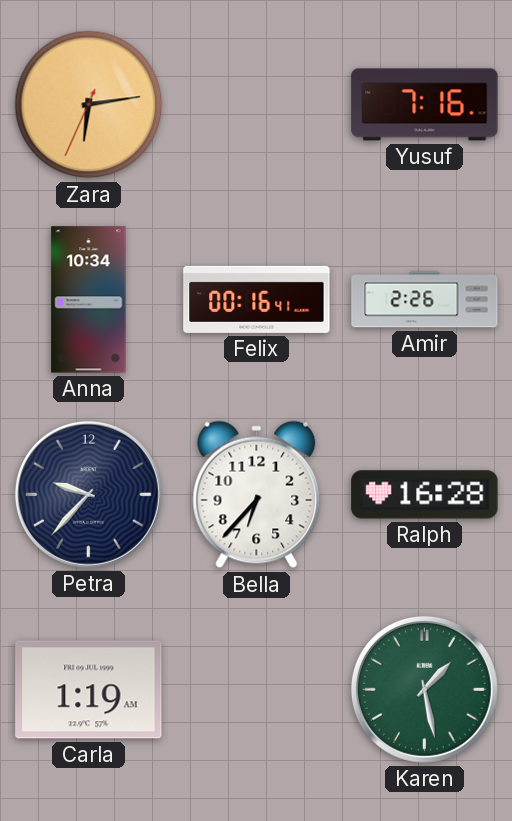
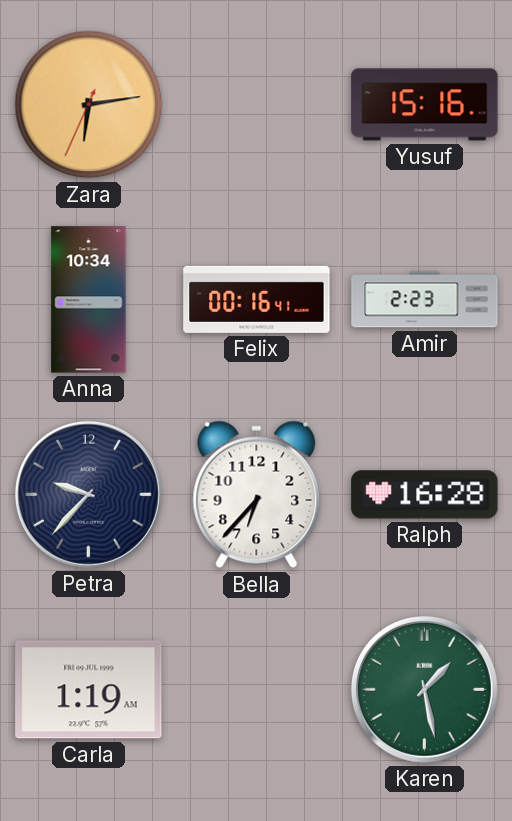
Yusuf: 7:16 -> 15:16
Amir: 2:26 -> 2:23
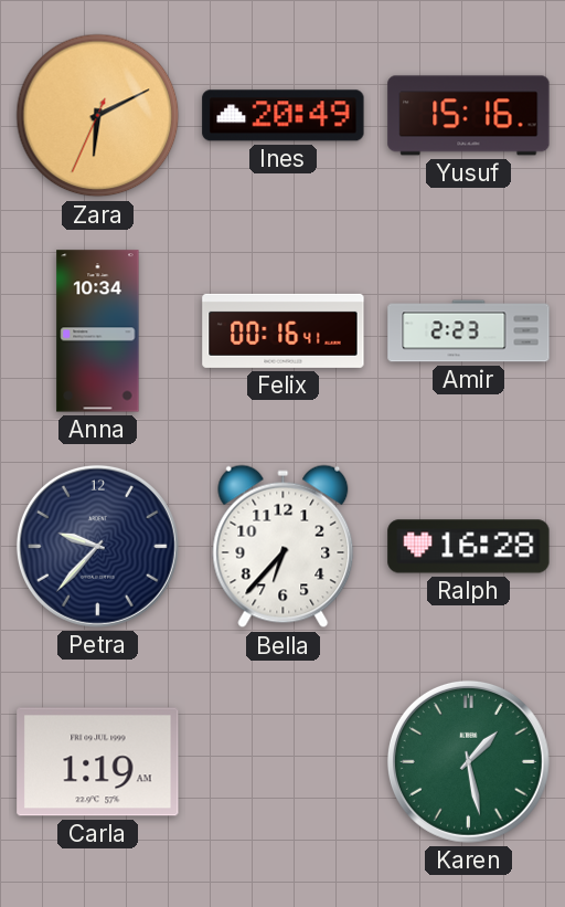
Zara: 6:13 -> 6:10
Ines: none -> 20:49
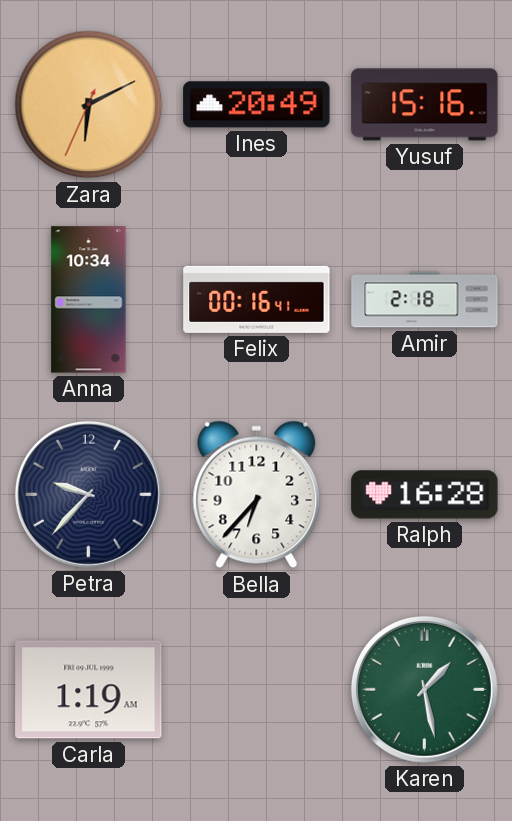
Amir: 2:23 -> 2:18
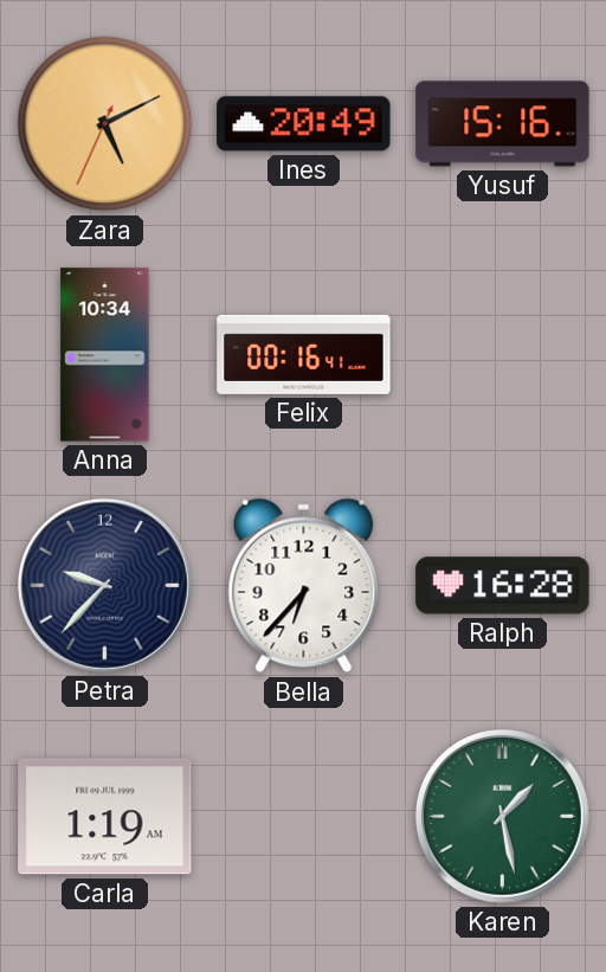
Zara: 6:10 -> 5:10
Amir: 2:18 -> none
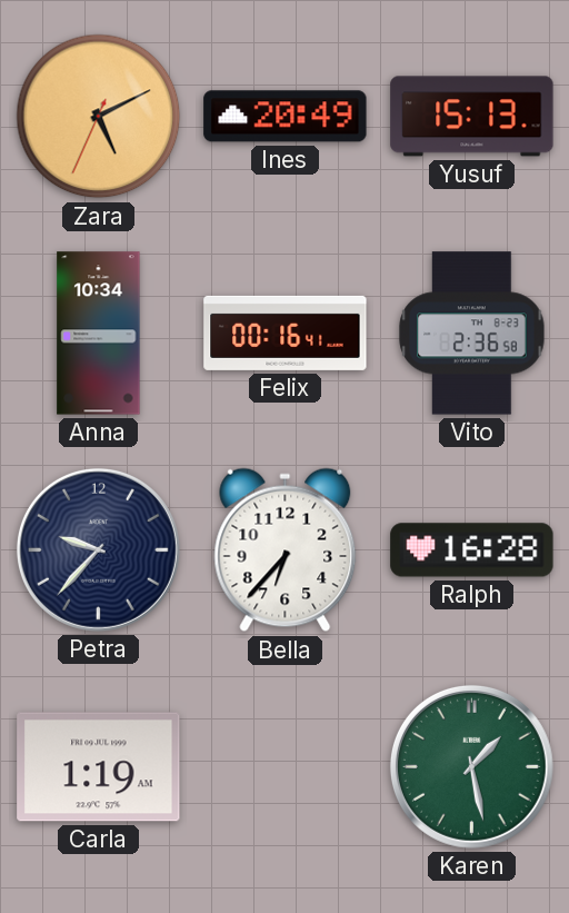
Yusuf: 15:16 -> 15:13
Vito: none -> 2:36
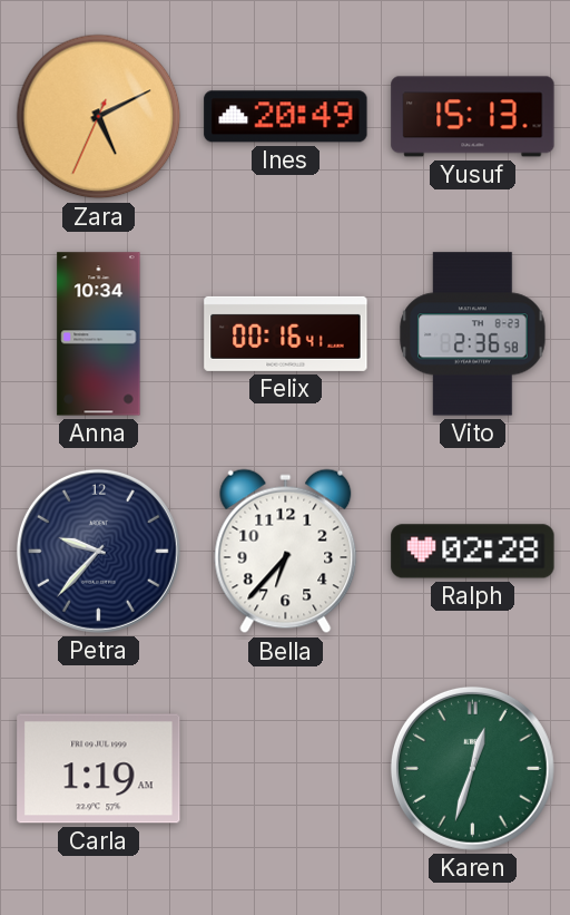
Ralph: 16:28 -> 02:28
Karen: 1:28 -> 12:33
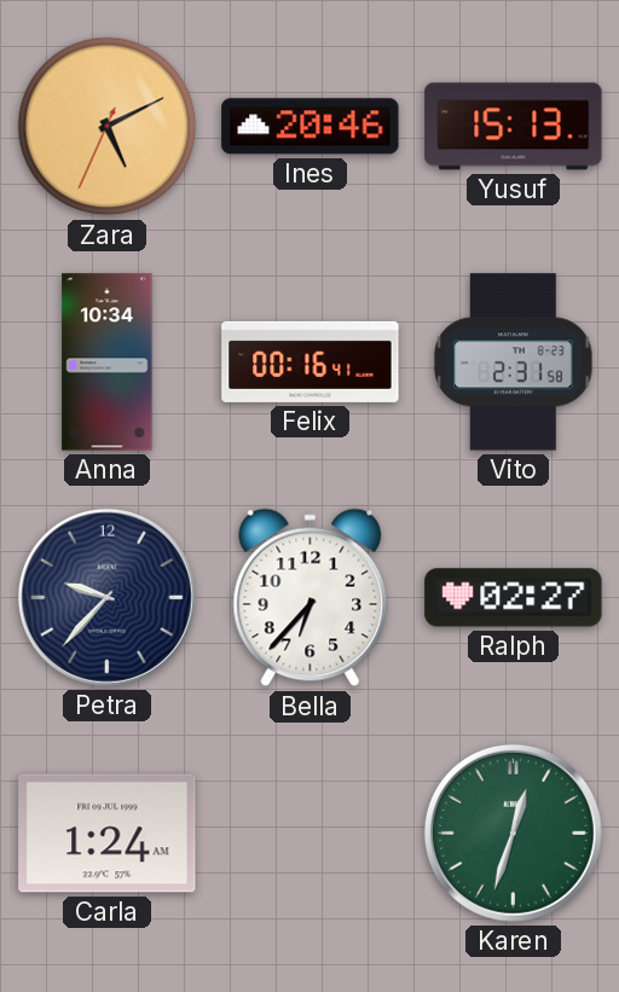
Ines: 20:49 -> 20:46
Vito: 2:36 -> 2:31
Ralph: 02:28 -> 02:27
Carla: 1:19 -> 1:24
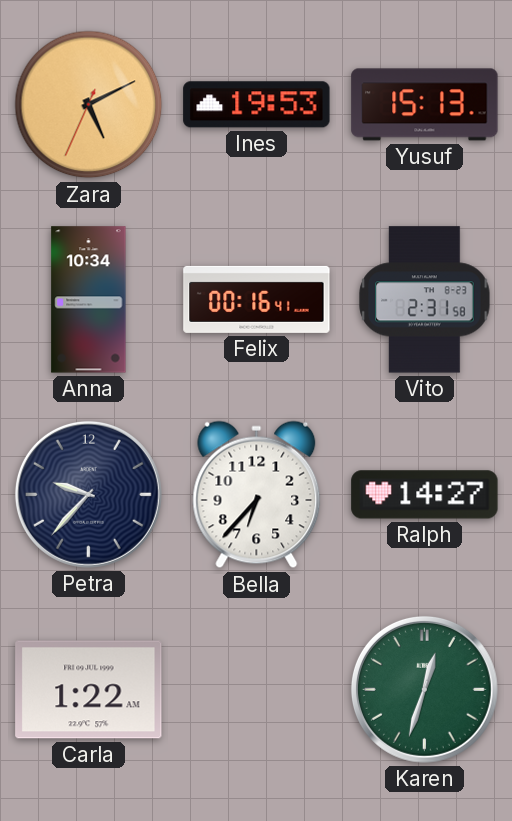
Ines: 20:46 -> 19:53
Ralph: 02:27 -> 14:27
Carla: 1:24 -> 1:22
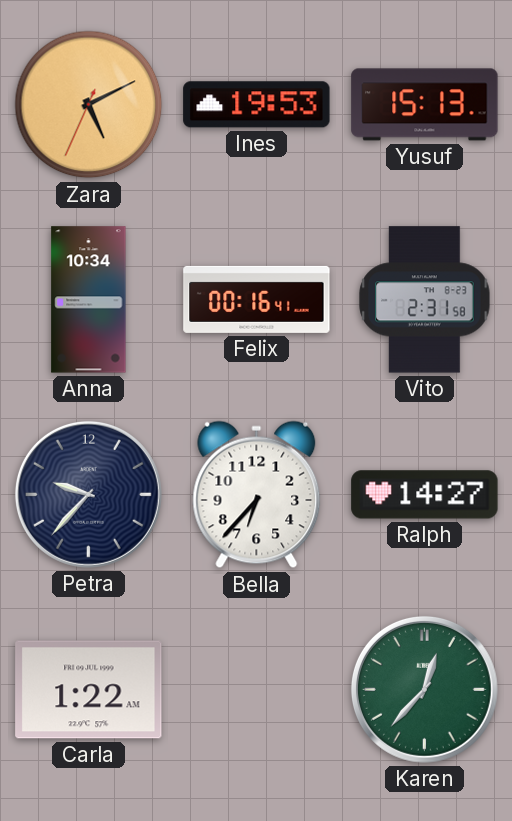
Karen: 12:33 -> 12:37
